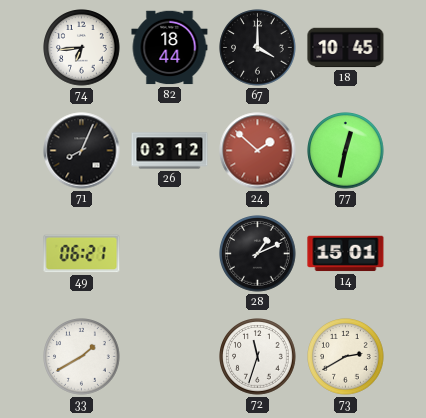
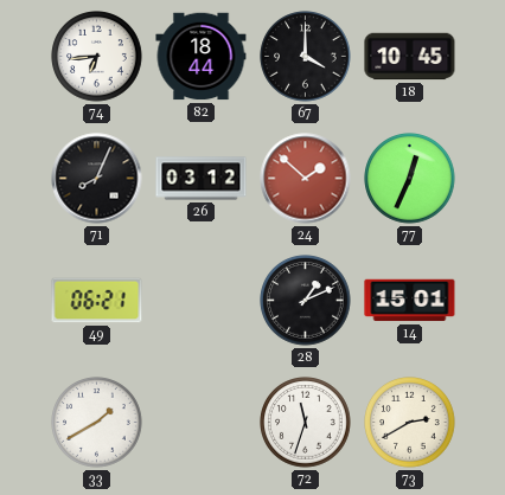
77: 12:32 -> 12:34
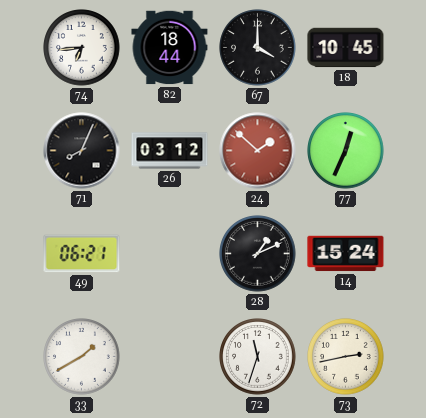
14: 15:01 -> 15:24
73: 2:40 -> 2:43
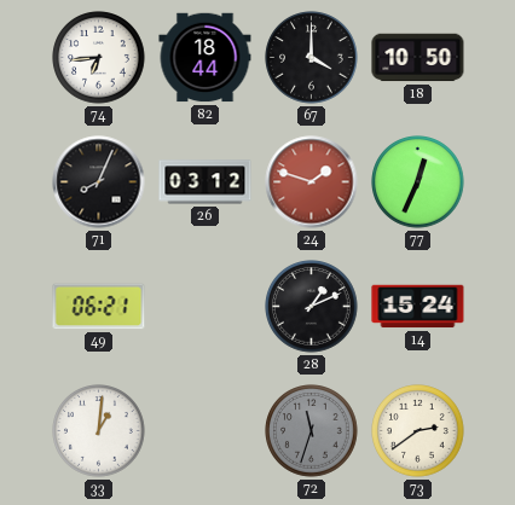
18: 10:45 -> 10:50
24: 1:52 -> 1:48
33: 1:40 -> 1:01
72 dial: white -> grey
73: 2:43 -> 2:39
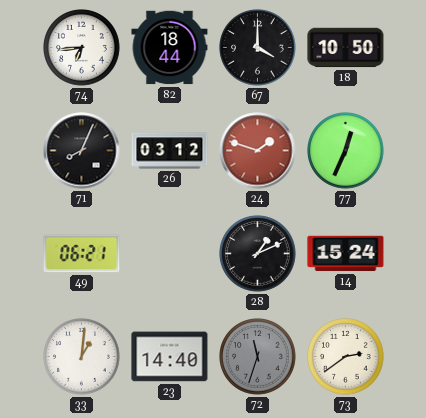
23: none -> 14:40
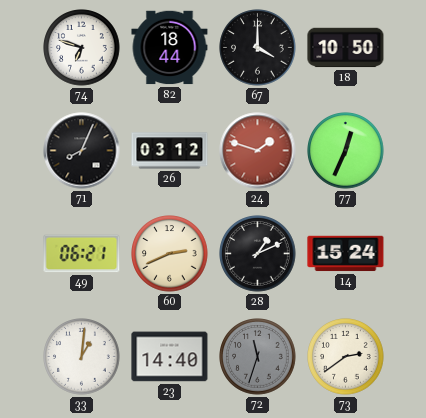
74: 6:44 -> 6:48
60: none -> 2:41
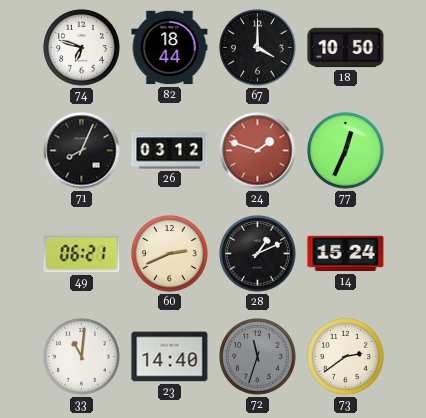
33: 1:01 -> 11:01
